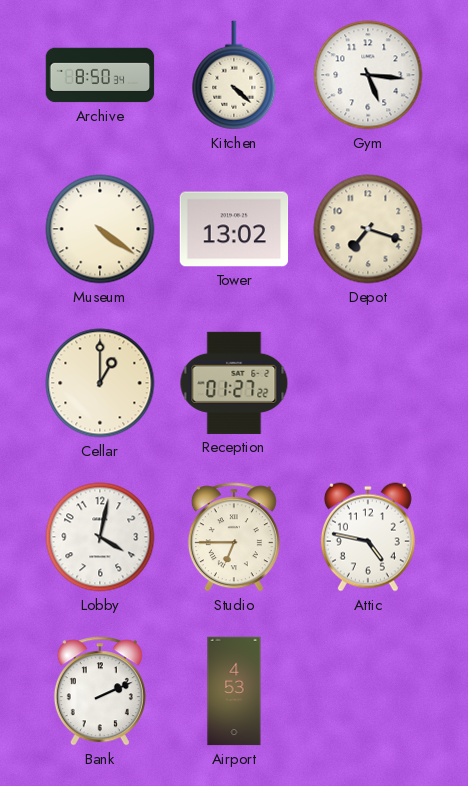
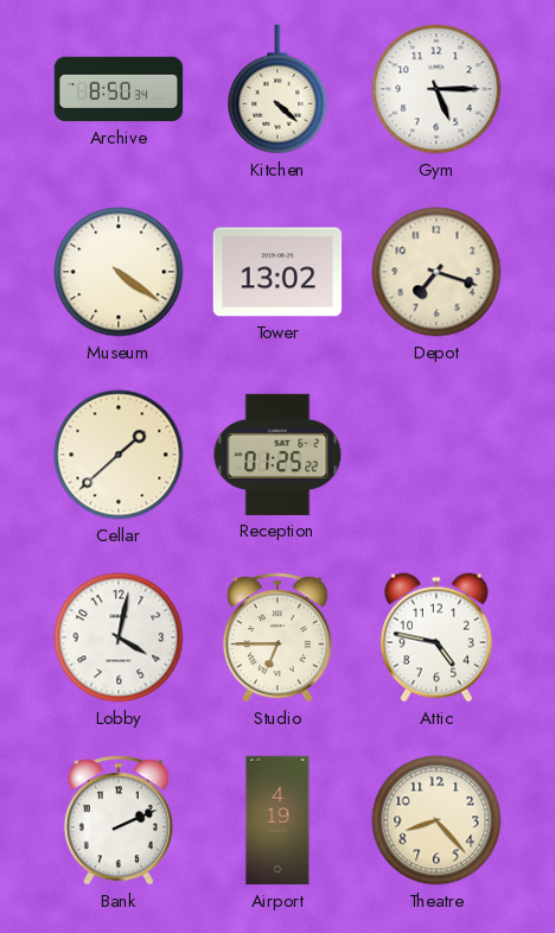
Gym: 5:16 -> 5:15
Cellar: 1:00 -> 1:38
Reception: 01:27 -> 01:25
Airport: 4:53 -> 4:19
Theatre: none -> 8:23
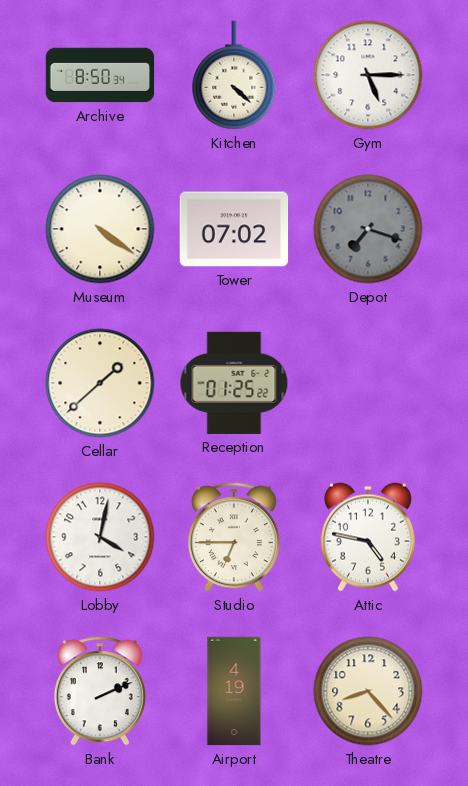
Tower: 13:02 -> 07:02
Depot dial: cream -> grey
